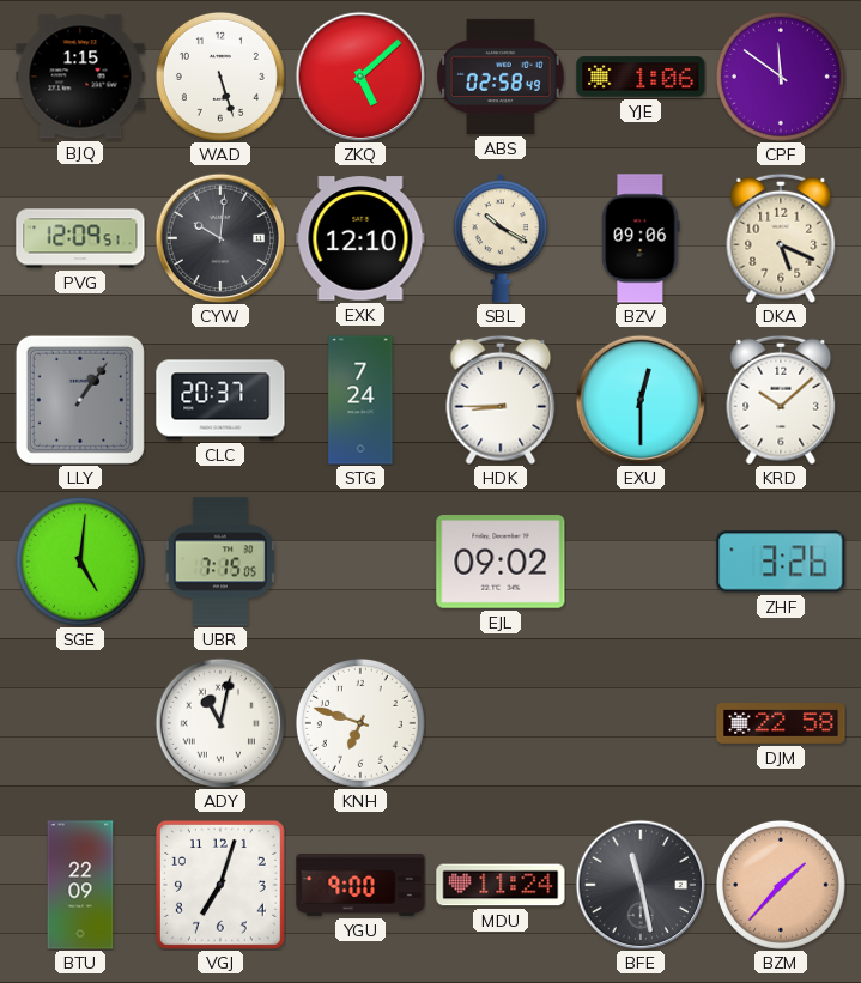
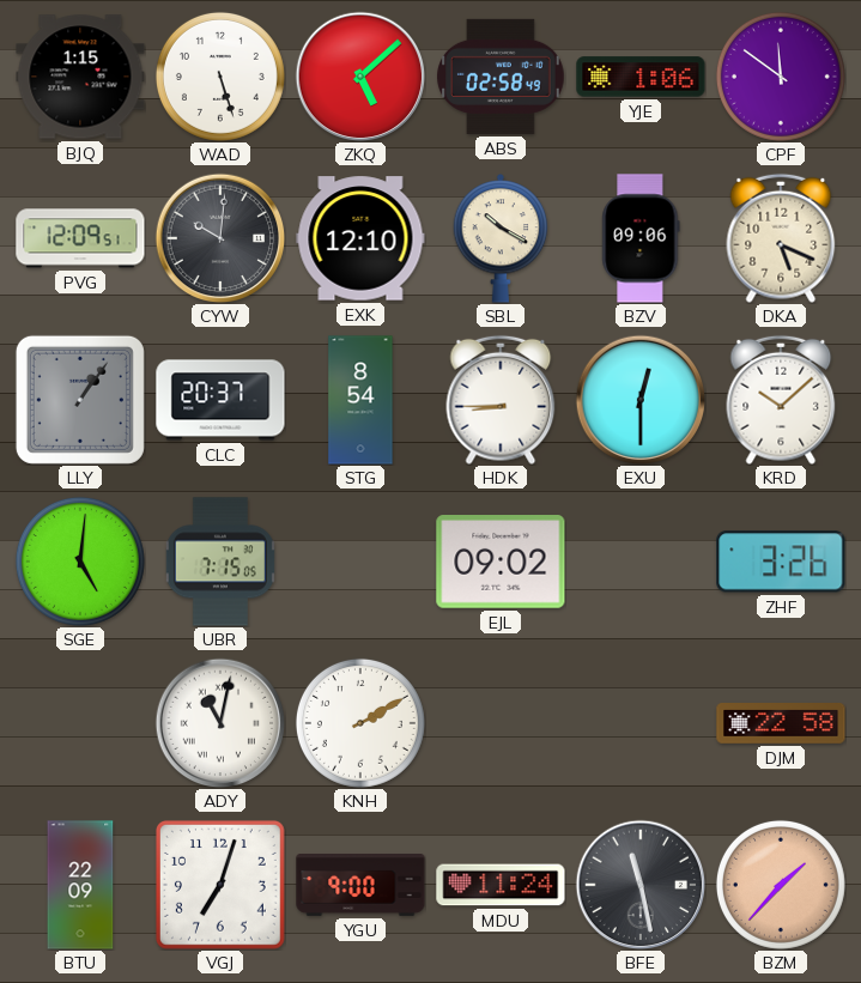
STG: 7:24 -> 8:54
KNH: 6:48 -> 2:10
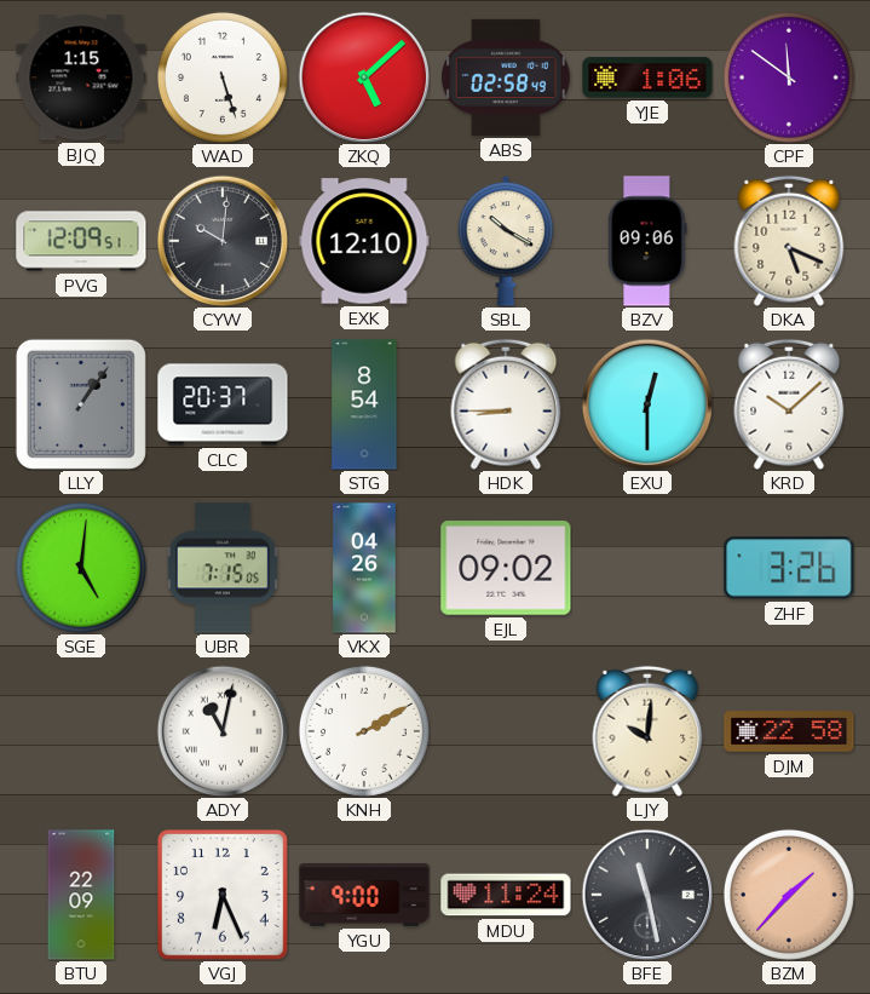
VKX: none -> 04:26
LJY: none -> 10:01
VGJ: 7:03 -> 6:26
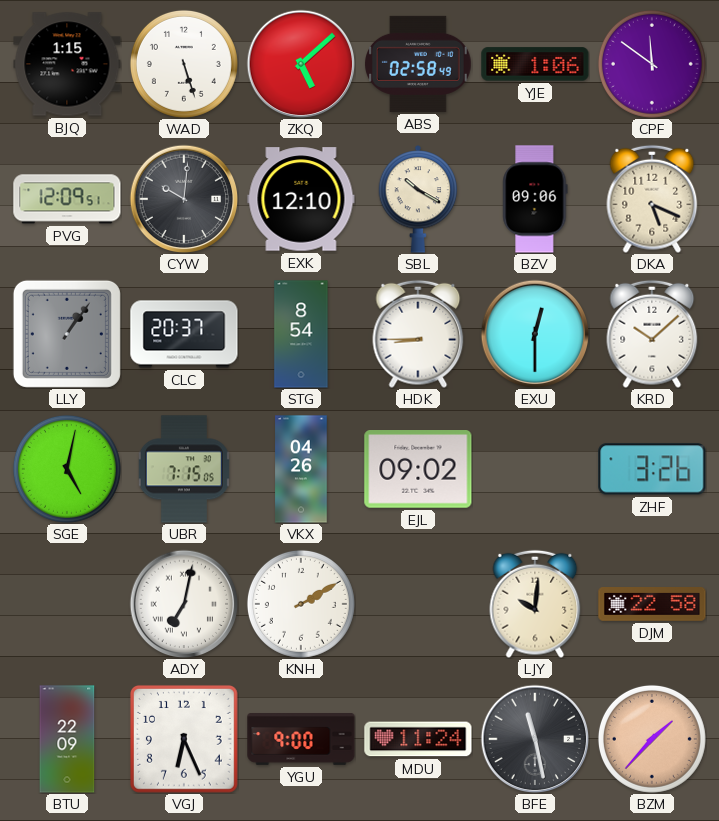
SGE: 5:01 -> 5:02
ADY: 11:02 -> 7:02
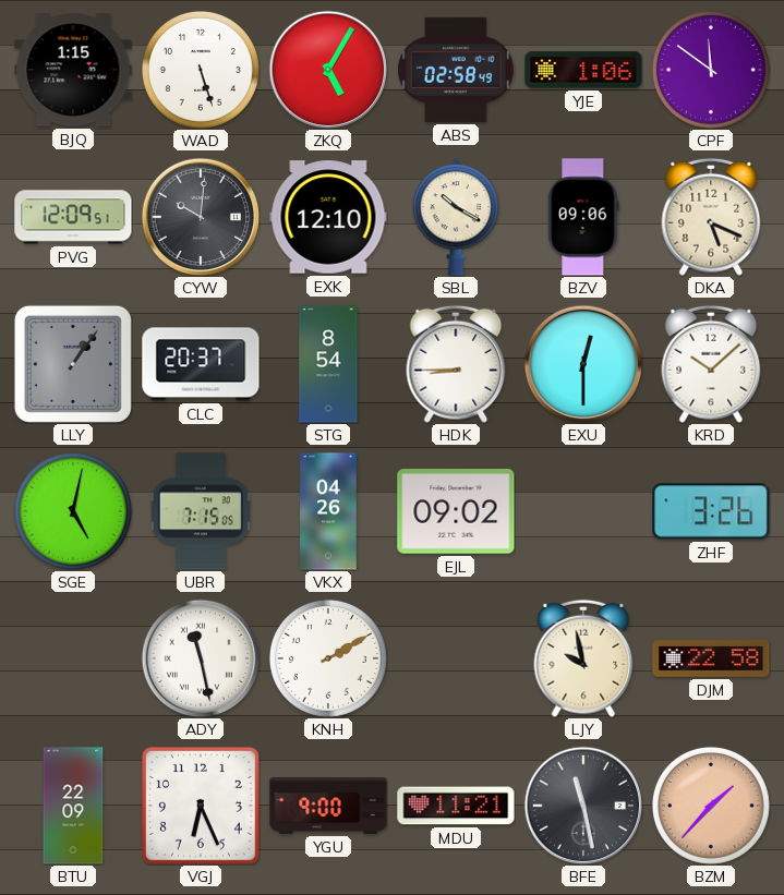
ZKQ: 5:08 -> 5:05
ADY: 7:02 -> 11:28
LJY: 10:01 -> 9:58
MDU: 11:24 -> 11:21
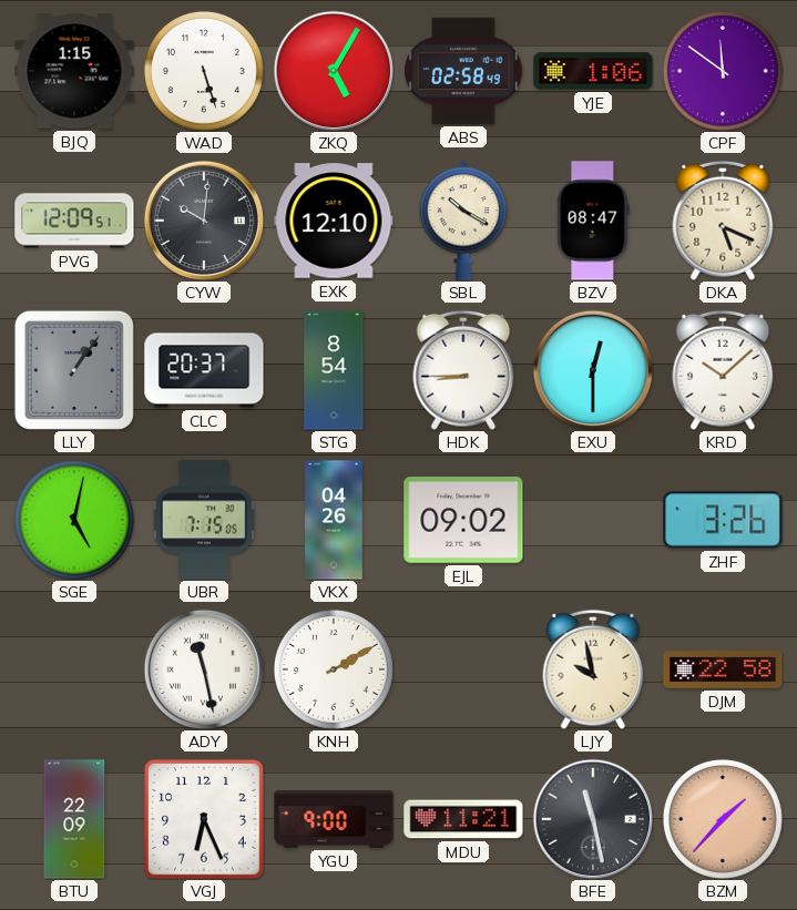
BZV: 09:06 -> 08:47
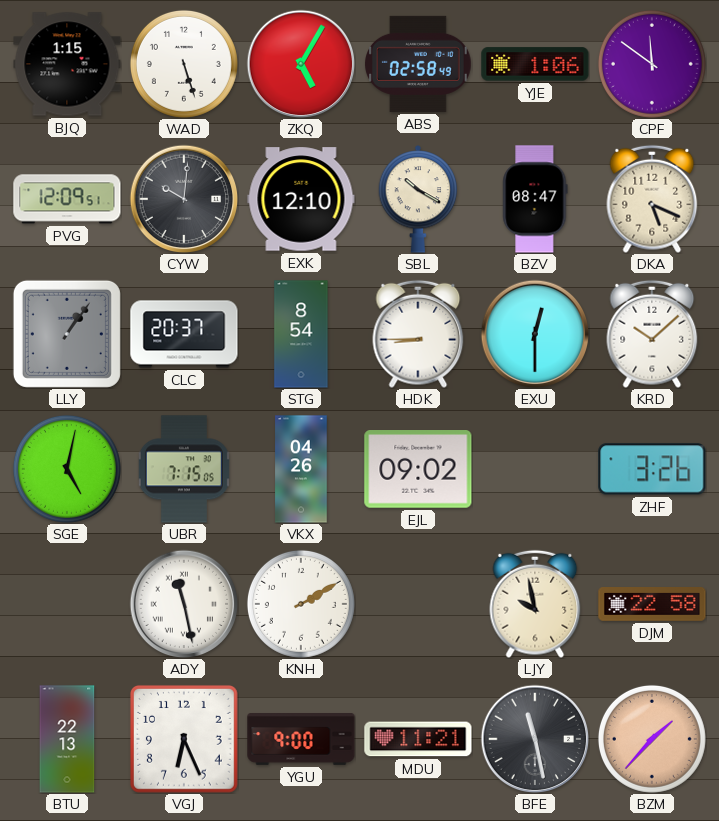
BTU: 22:09 -> 22:13
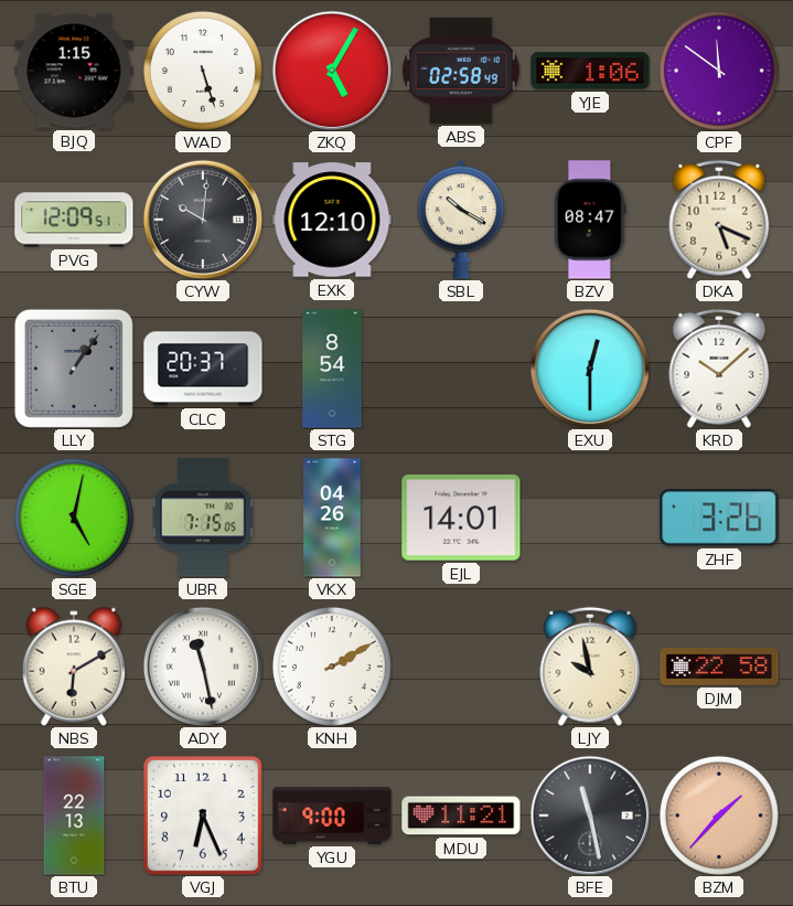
HDK: 8:45 -> none
EJL: 09:02 -> 14:01
NBS: none -> 6:10
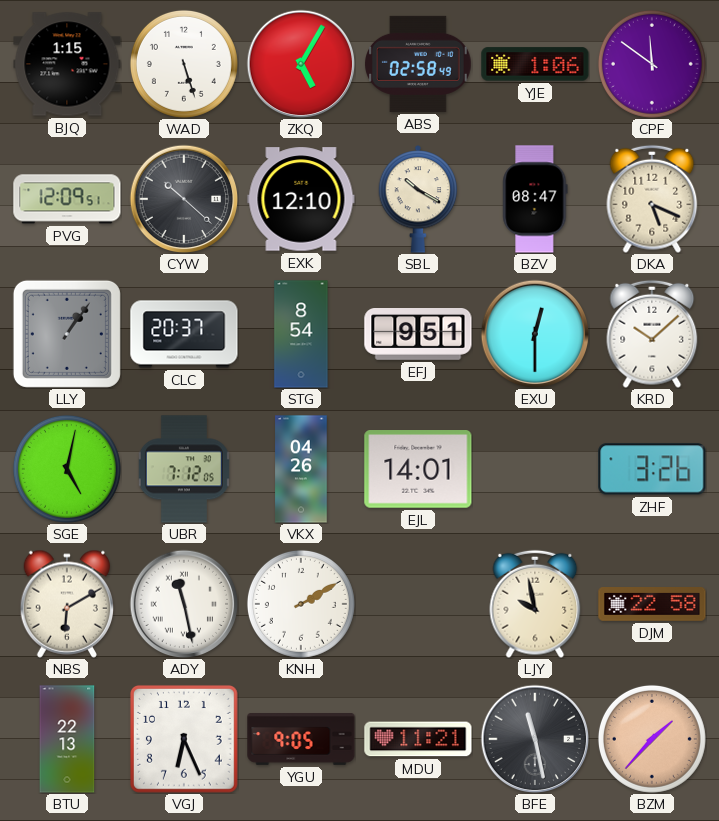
CYW: 10:01 -> 10:22
EFJ: none -> 9:51
UBR: 7:15 -> 7:12
YGU: 9:00 -> 9:05
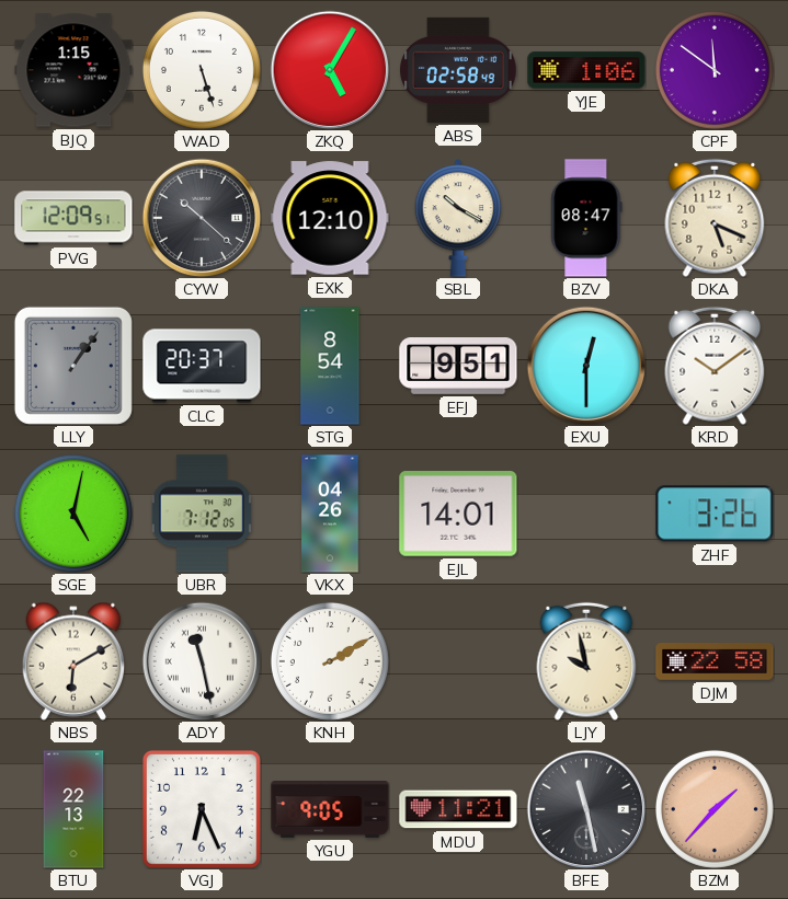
KRD: 10:08 -> 10:09
